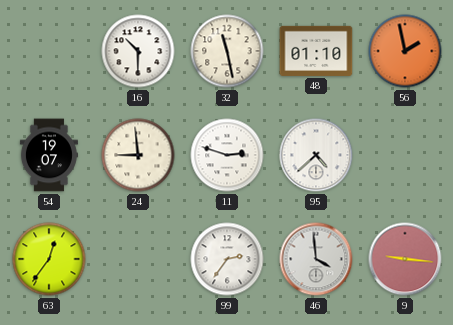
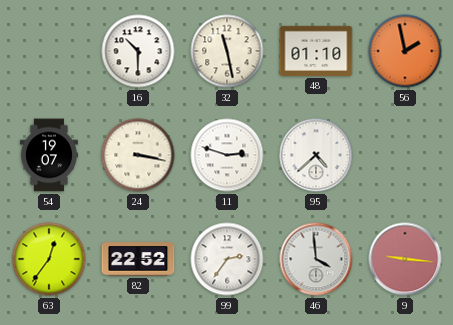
24: 8:59 -> 3:17
82: none -> 22:52
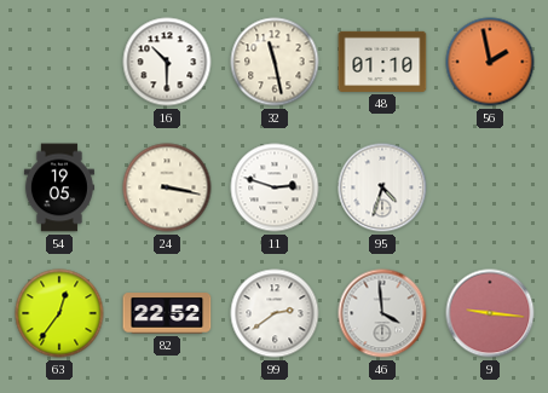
54: 19:07 -> 19:05
95: 4:38 -> 4:33
99: 2:36 -> 2:39
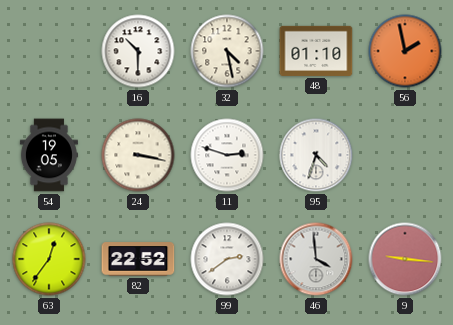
32: 11:28 -> 4:28
